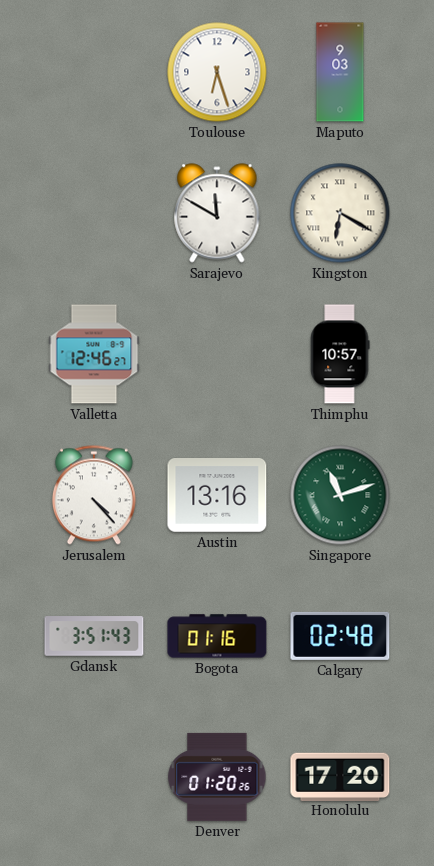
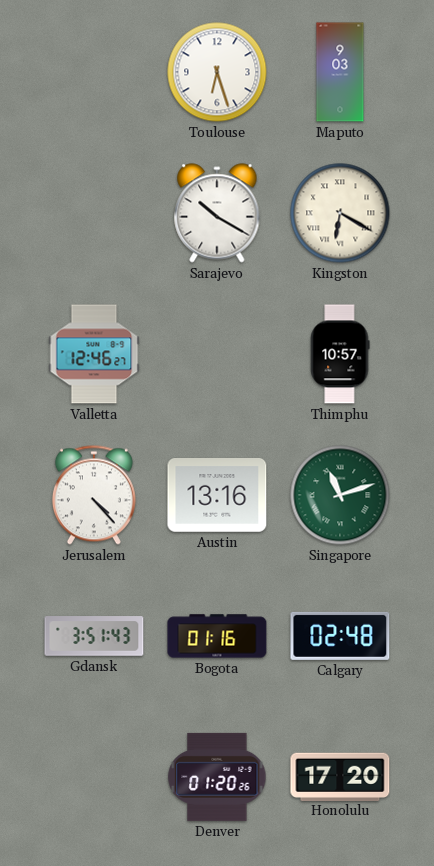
Sarajevo: 11:50 -> 10:20
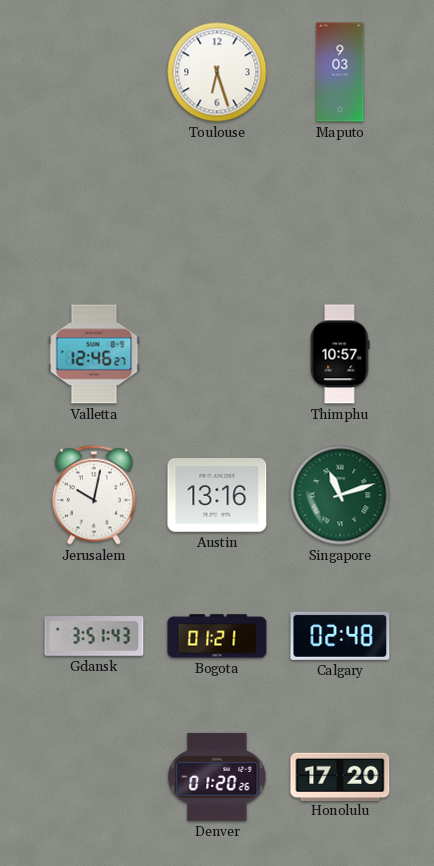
Sarajevo: 10:20 -> none
Kingston: 6:20 -> none
Jerusalem: 4:23 -> 10:02
Bogota: 01:16 -> 01:21
